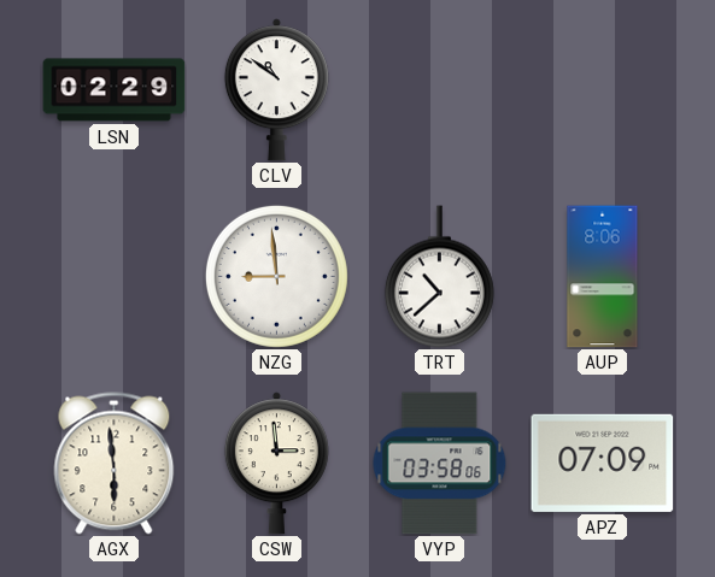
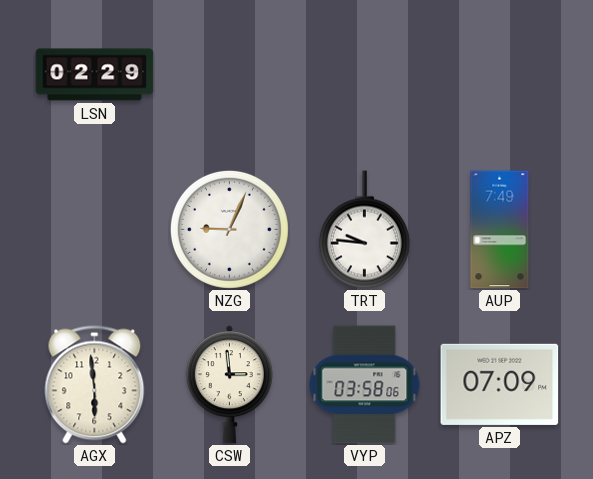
CLV: 10:51 -> none
NZG: 8:59 -> 9:04
TRT: 10:38 -> 9:46
AUP: 8:06 -> 7:49
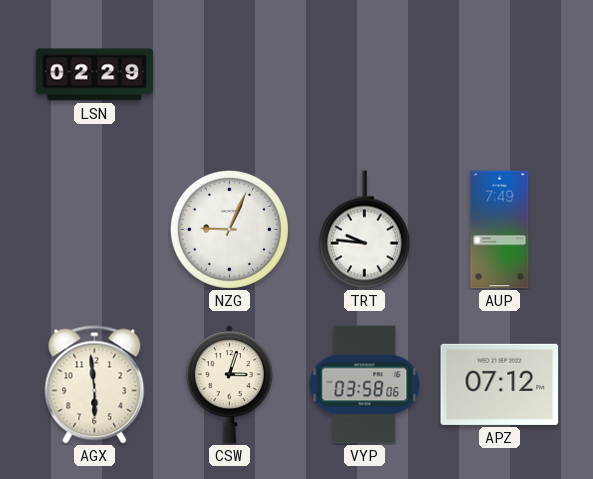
CSW: 2:59 -> 3:03
APZ: 07:09 -> 07:12
